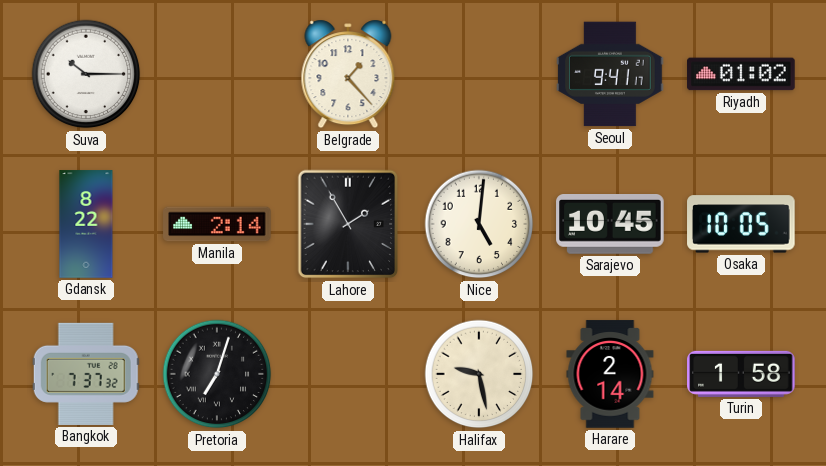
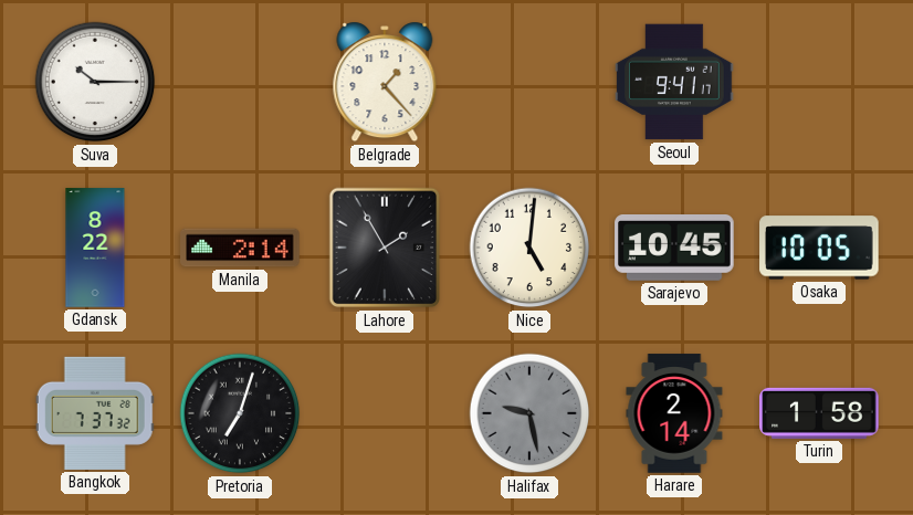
Riyadh: 01:02 -> none
Halifax dial: cream -> grey
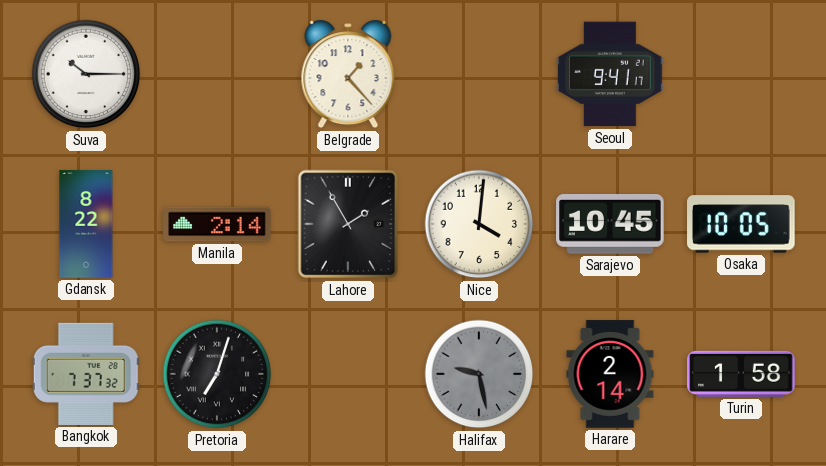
Nice: 5:01 -> 4:01
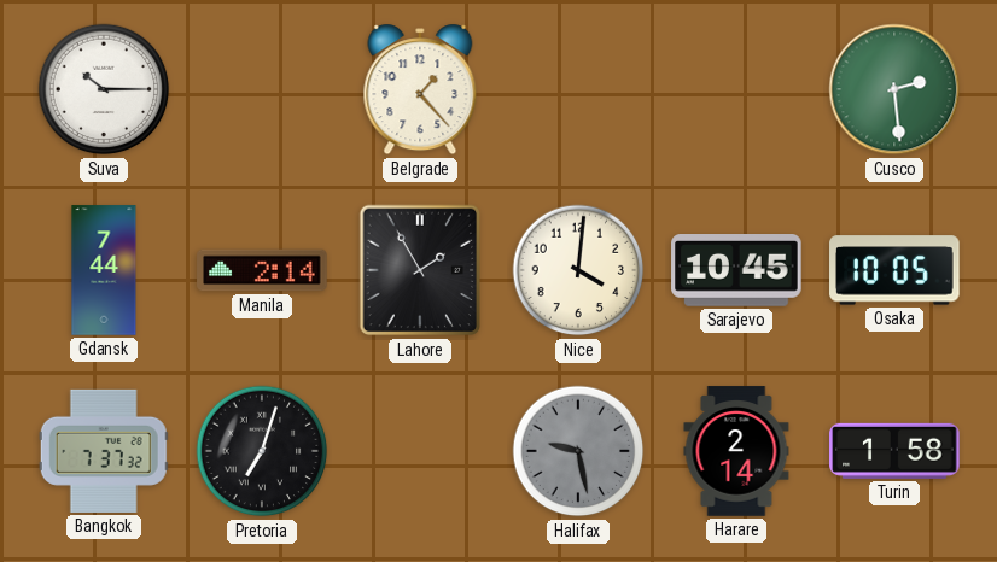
Seoul: 9:41 -> none
Cusco: none -> 2:29
Gdansk: 8:22 -> 7:44
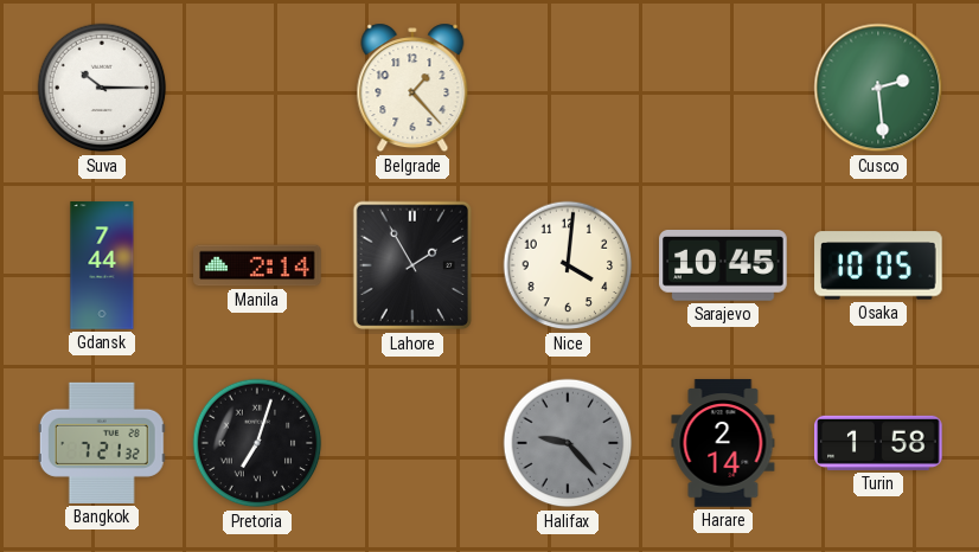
Bangkok: 7:37 -> 7:21
Halifax: 9:28 -> 9:23
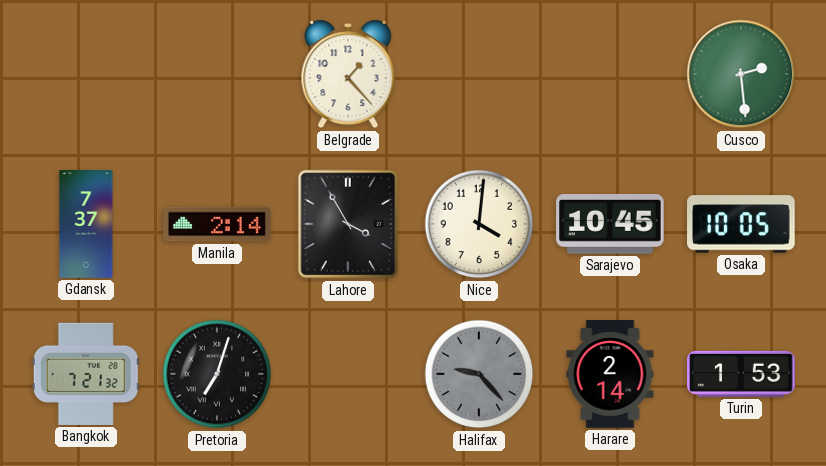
Suva: 10:15 -> none
Gdansk: 7:44 -> 7:37
Lahore: 1:55 -> 3:55
Turin: 1:58 -> 1:53
